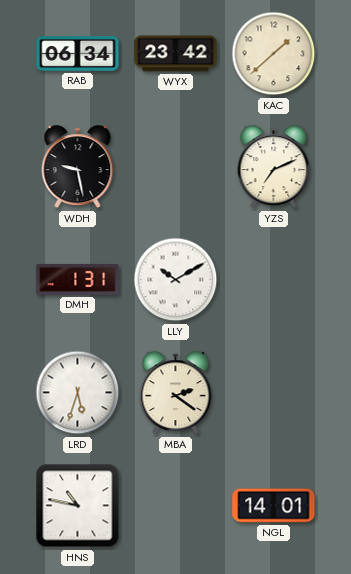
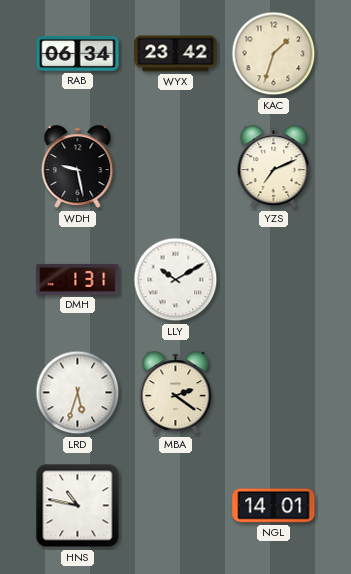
KAC: 1:38 -> 1:33
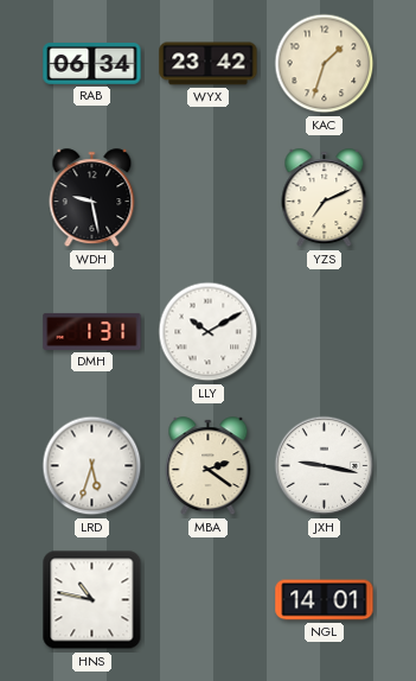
JXH: none -> 9:17
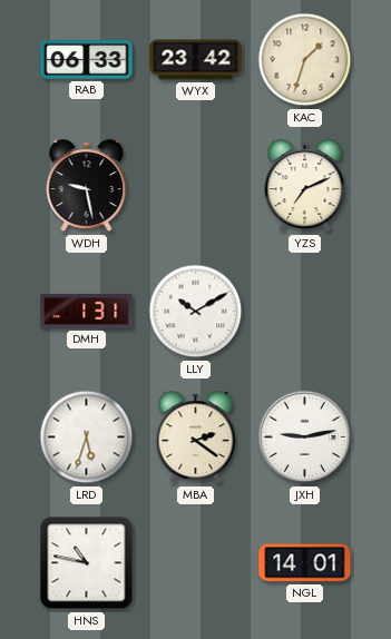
RAB: 06:34 -> 06:33
JXH: 9:17 -> 9:13
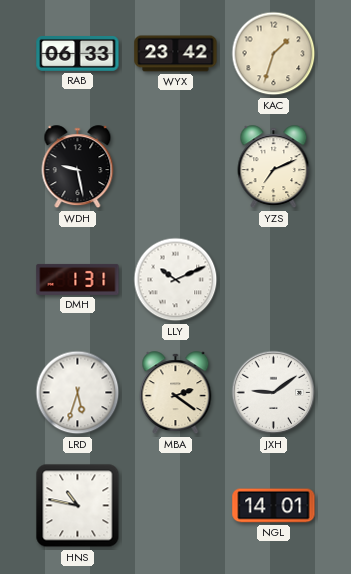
LLY: 10:10 -> 10:11
JXH: 9:13 -> 9:09
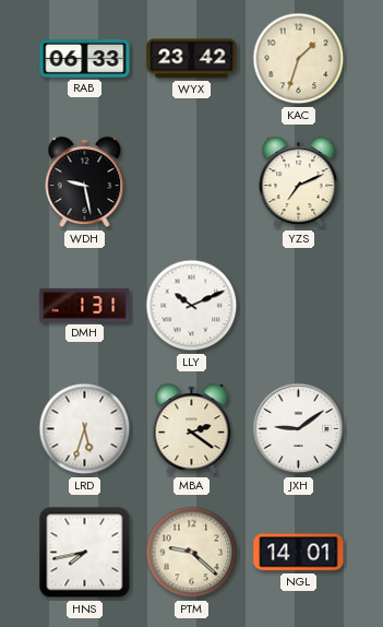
HNS: 10:47 -> 7:43
PTM: none -> 9:22
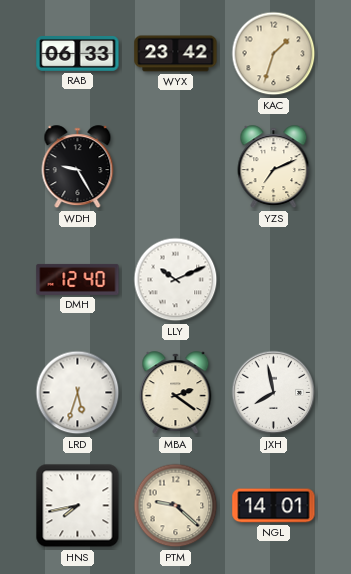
WDH: 9:28 -> 9:25
DMH: 1:31 -> 12:40
JXH: 9:09 -> 7:58
